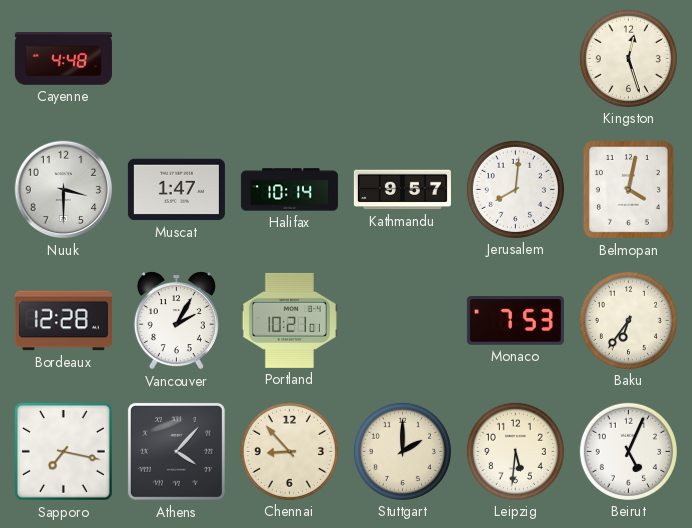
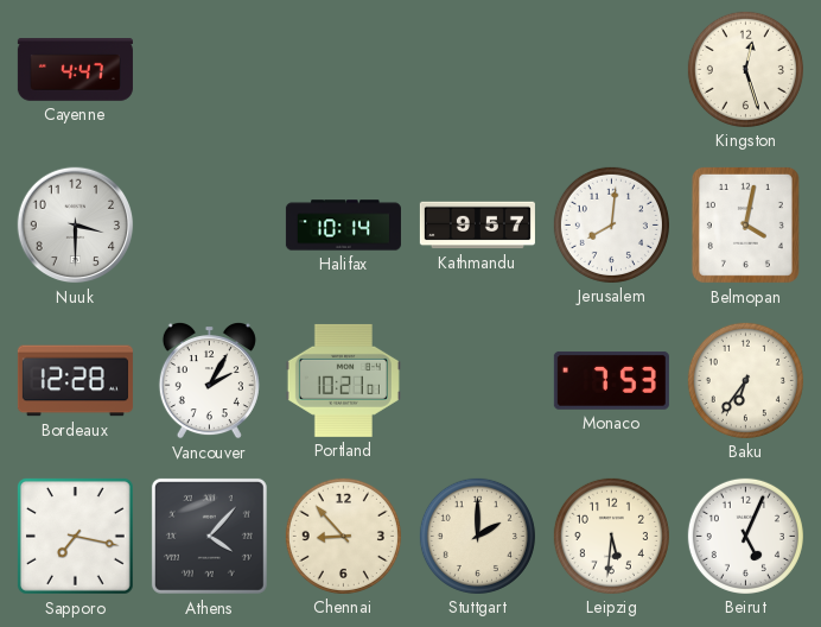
Cayenne: 4:48 -> 4:47
Muscat: 1:47 -> none
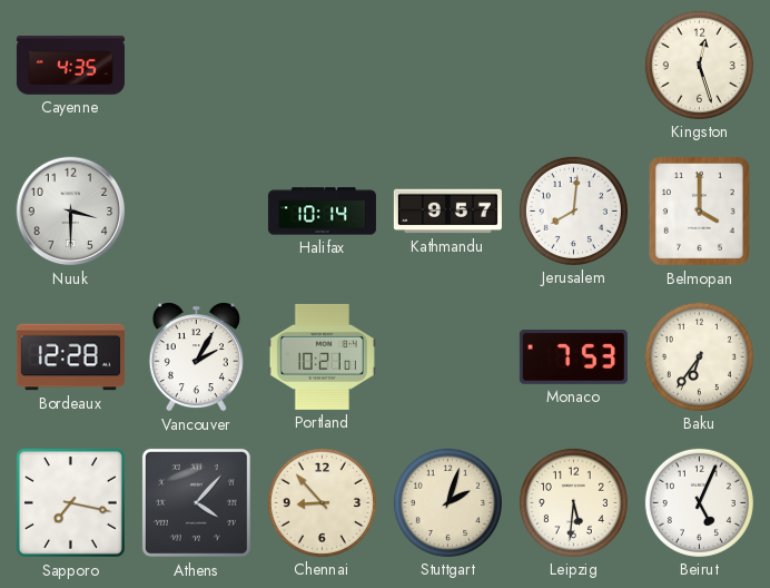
Cayenne: 4:47 -> 4:35
Belmopan: 4:02 -> 4:00
Stuttgart: 2:00 -> 2:03
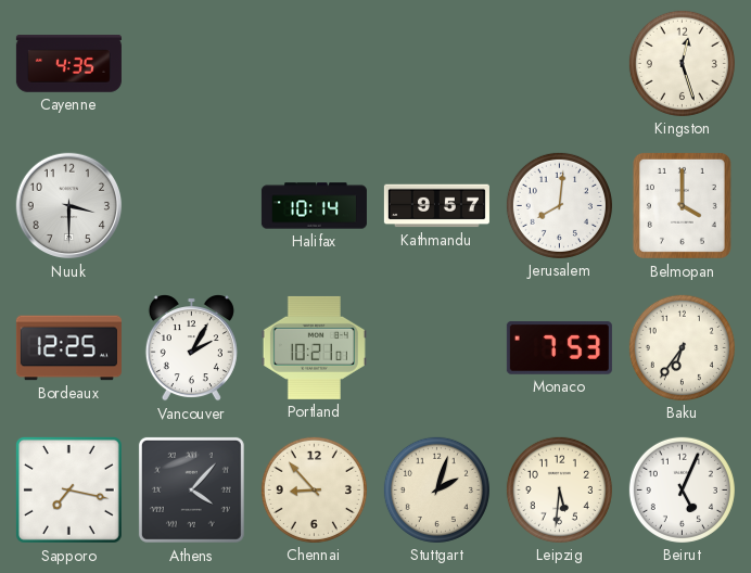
Bordeaux: 12:28 -> 12:25
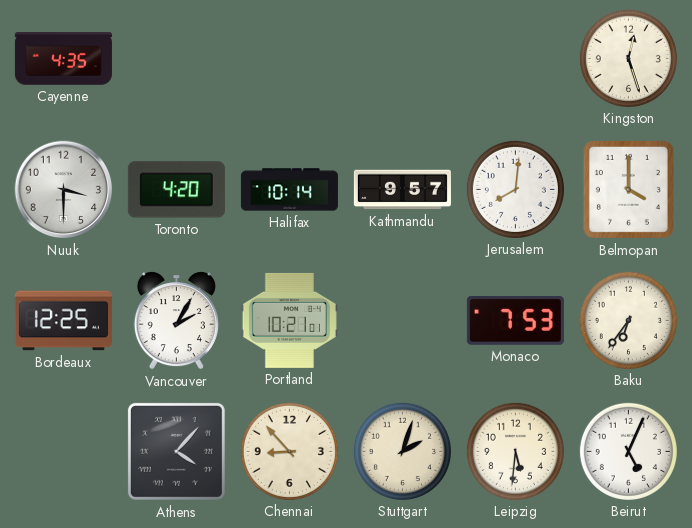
Toronto: none -> 4:20
Sapporo: 7:17 -> none
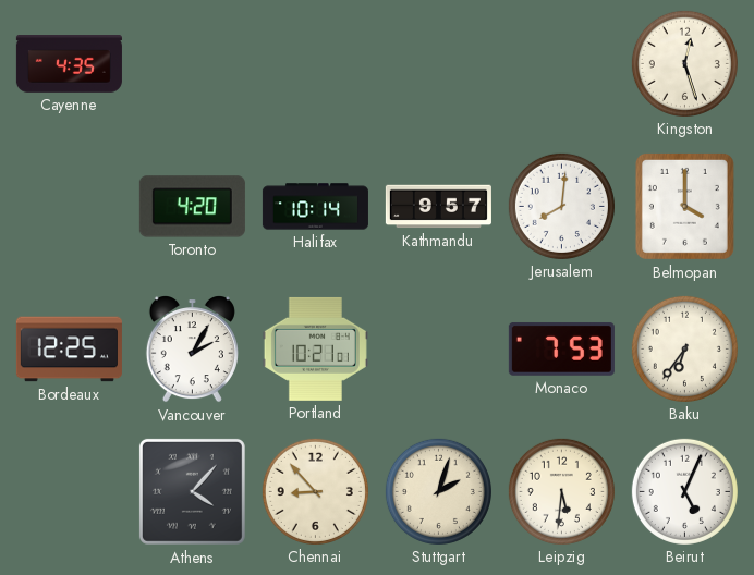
Nuuk: 3:30 -> none
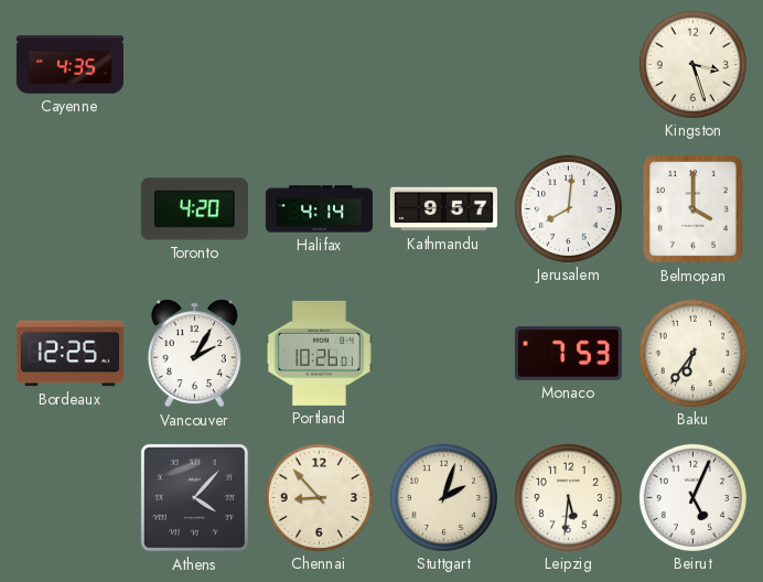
Kingston: 12:27 -> 3:27
Halifax: 10:14 -> 4:14
Portland: 10:21 -> 10:26
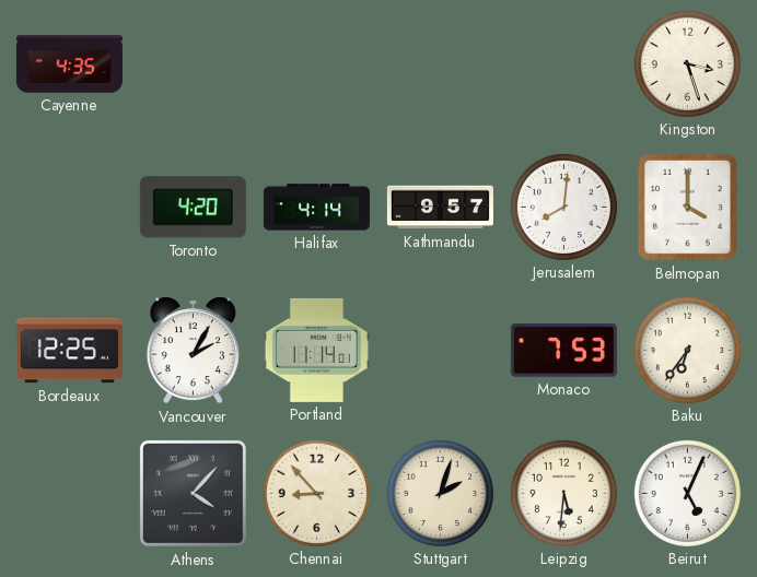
Portland: 10:26 -> 11:14
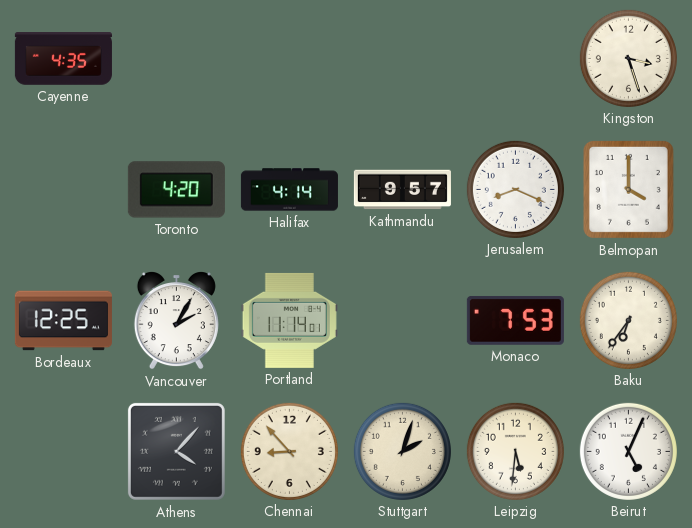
Jerusalem: 8:01 -> 8:19
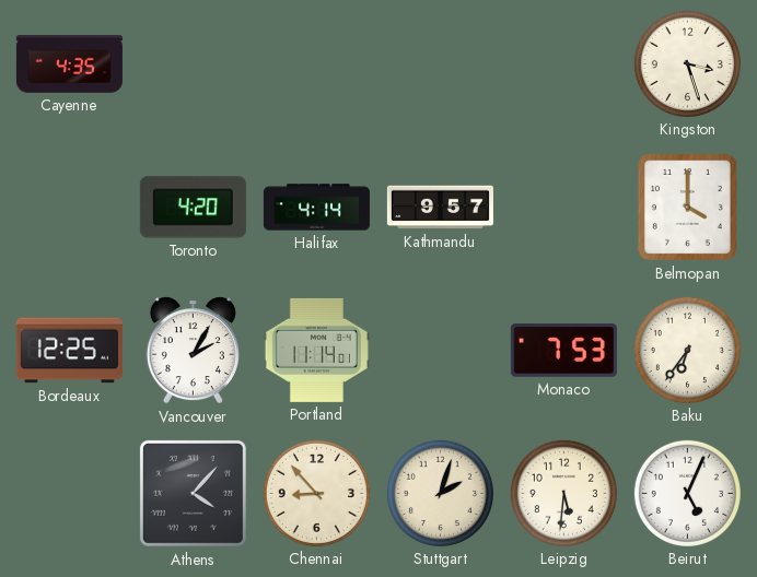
Jerusalem: 8:19 -> none
